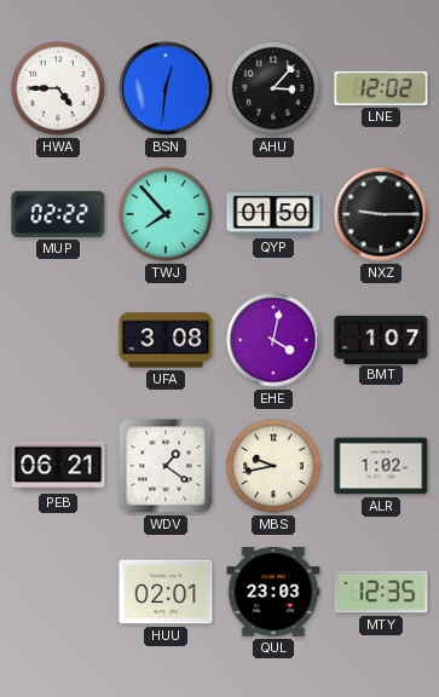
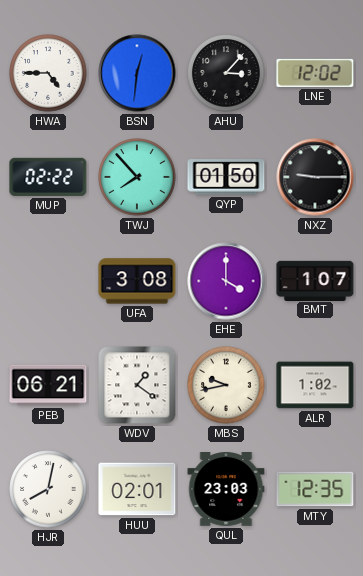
EHE: 4:02 -> 4:00
HJR: none -> 8:02
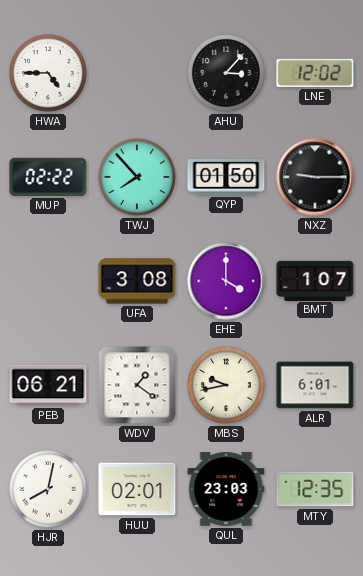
BSN: 12:31 -> none
ALR: 1:02 -> 6:01
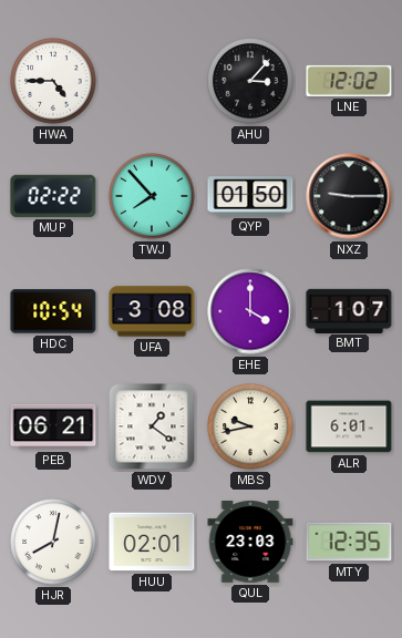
HDC: none -> 10:54
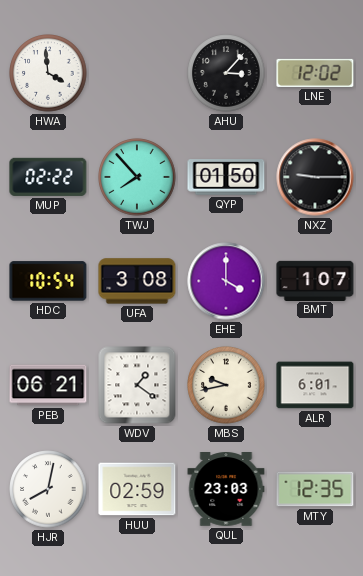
HWA: 4:45 -> 3:59
HUU: 02:01 -> 02:59
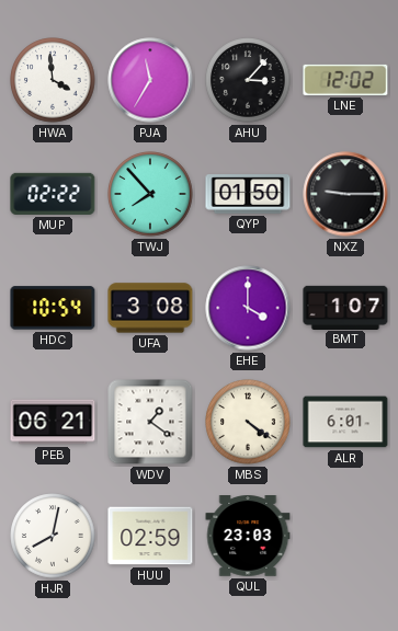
PJA: none -> 11:35
MBS: 9:43 -> 4:21
MTY: 12:35 -> none
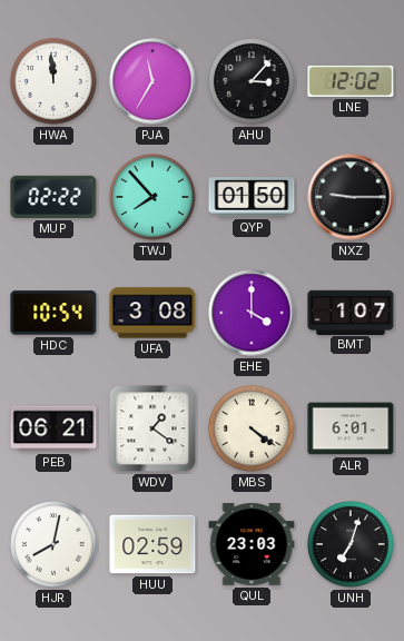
HWA: 3:59 -> 11:59
UNH: none -> 7:03
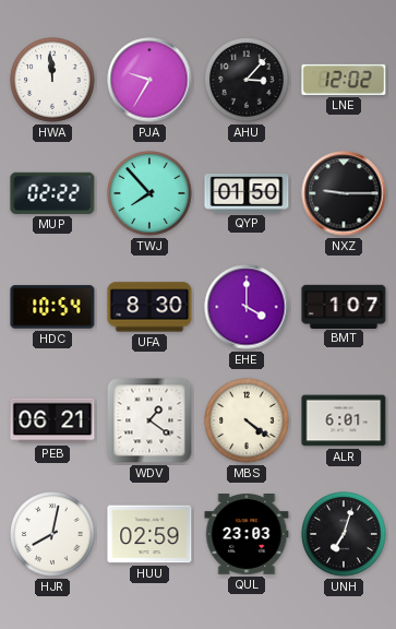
PJA: 11:35 -> 9:35
UFA: 3:08 -> 8:30
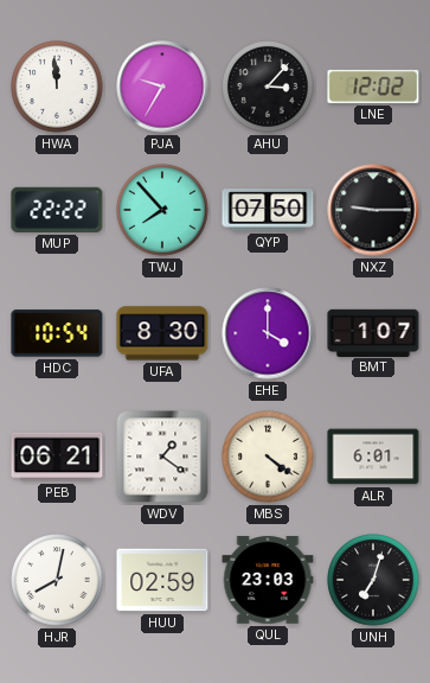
MUP: 02:22 -> 22:22
QYP: 01:50 -> 07:50
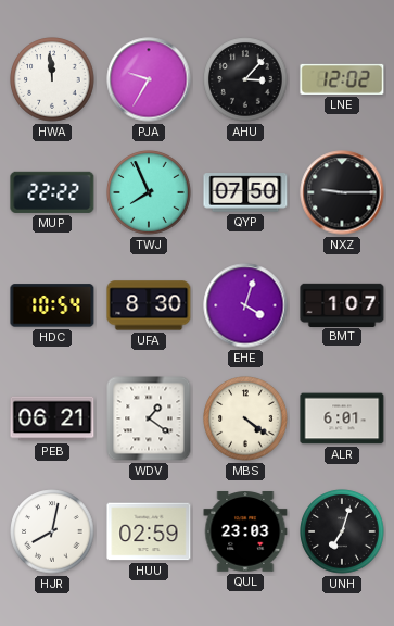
TWJ: 7:53 -> 7:56
EHE: 4:00 -> 4:03
